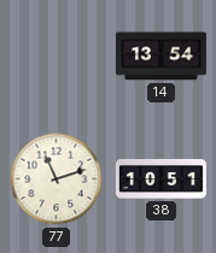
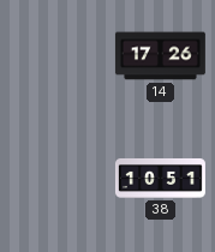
14: 13:54 -> 17:26
77: 11:12 -> none
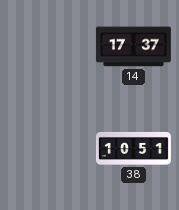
14: 17:26 -> 17:37
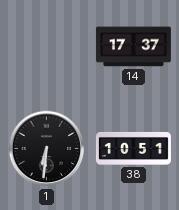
1: none -> 6:31
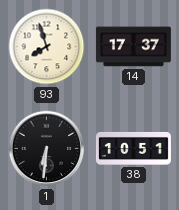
93: none -> 7:57
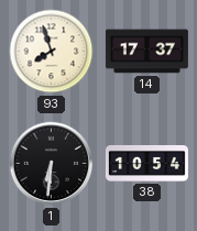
38: 10:51 -> 10:54
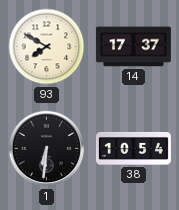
93: 7:57 -> 7:50
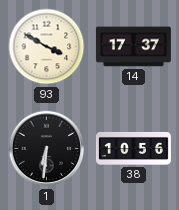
93: 7:50 -> 3:50
38: 10:54 -> 10:56
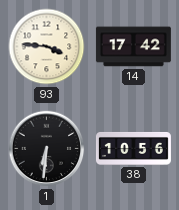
93: 3:50 -> 3:46
14: 17:37 -> 17:42
